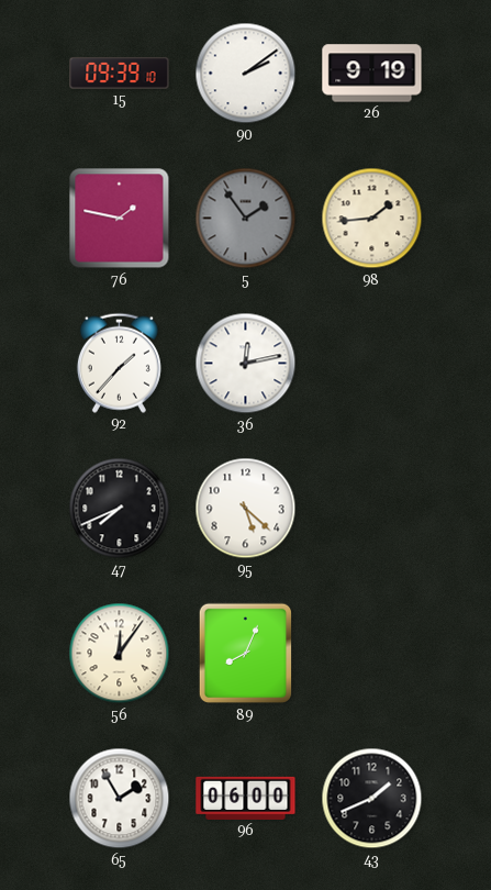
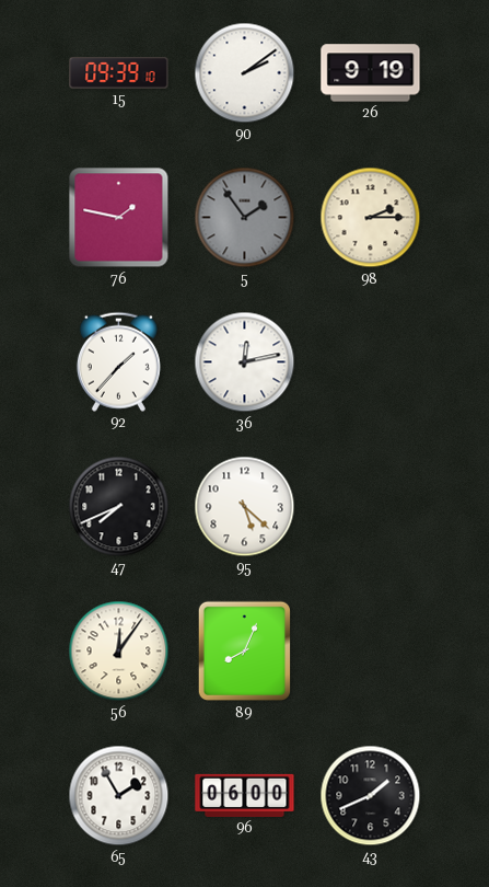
98: 1:44 -> 2:15
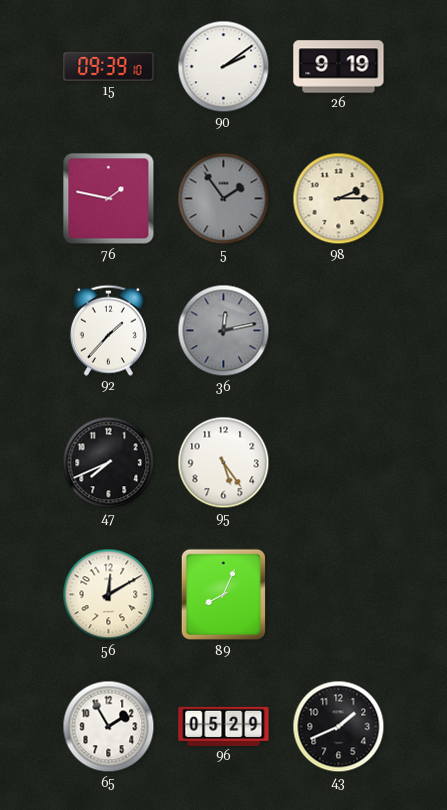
36 dial: white -> grey
95: 5:22 -> 5:24
56: 12:06 -> 12:10
96: 06:00 -> 05:29
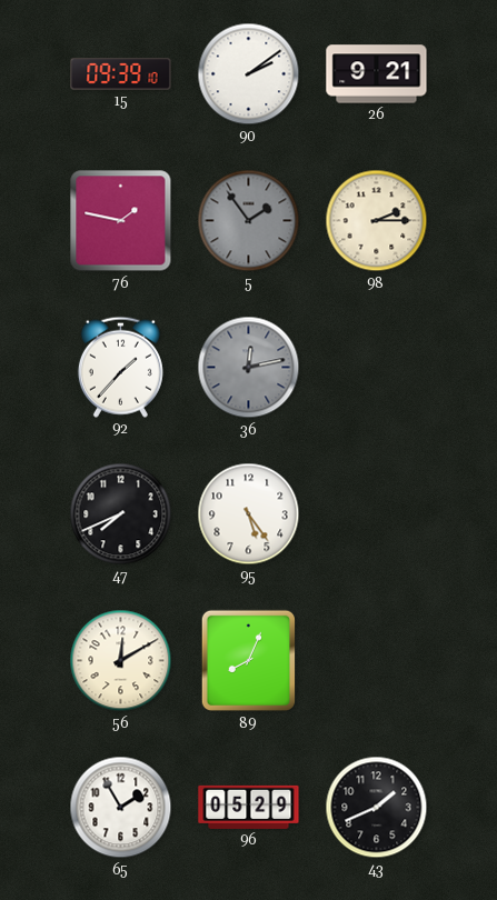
26: 9:19 -> 9:21
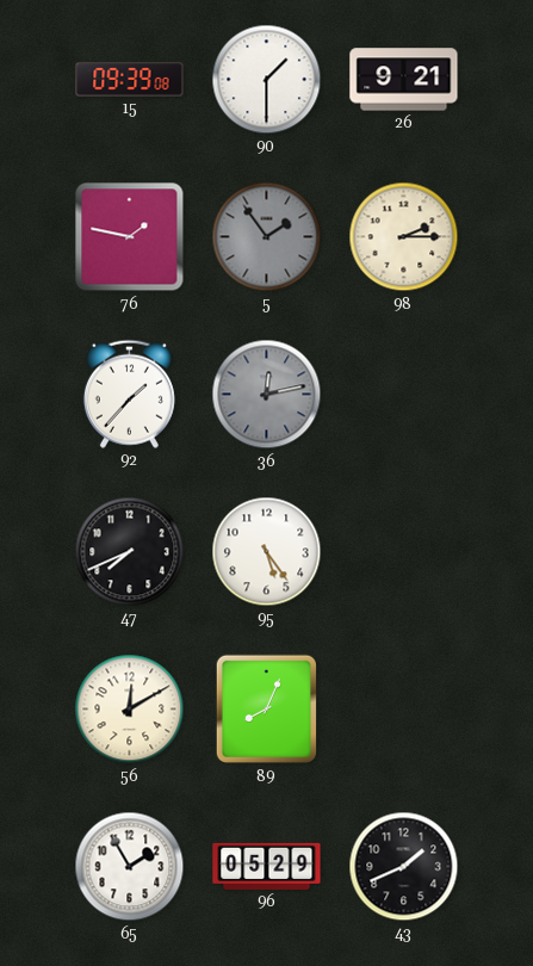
15: 09:39:10 -> 09:39:08
90: 2:09 -> 1:30
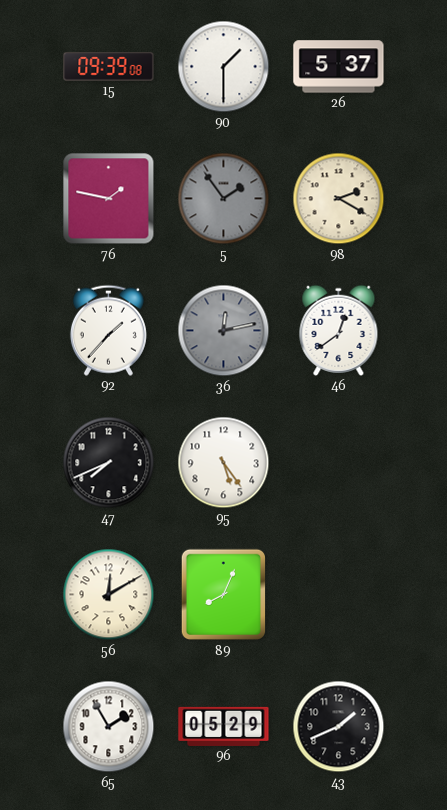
26: 9:21 -> 5:37
98: 2:15 -> 2:20
46: none -> 12:39
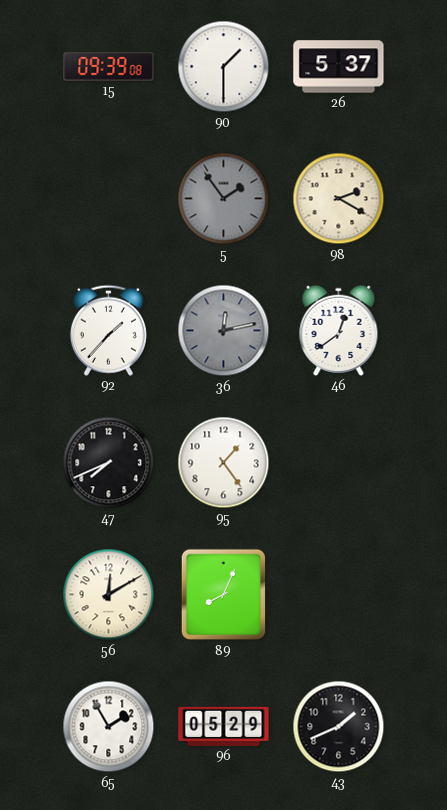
76: 1:47 -> none
95: 5:24 -> 1:24
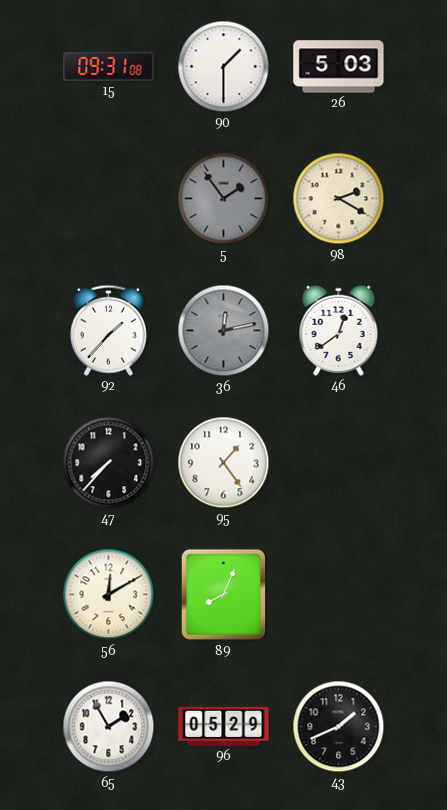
15: 09:39 -> 09:31
26: 5:37 -> 5:03
47: 7:41 -> 7:37
